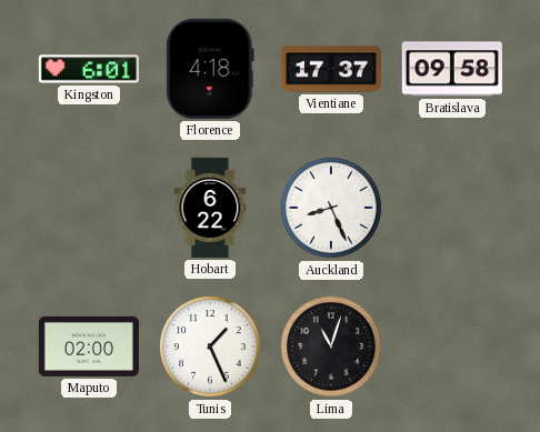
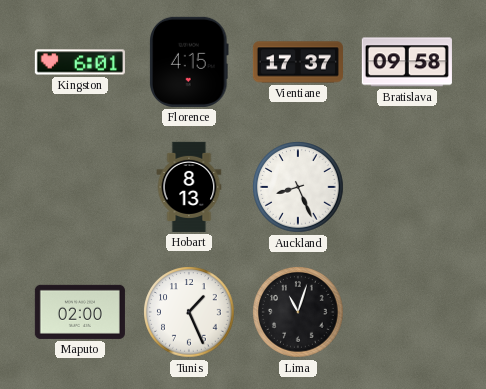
Florence: 4:18 -> 4:15
Hobart: 6:22 -> 8:13
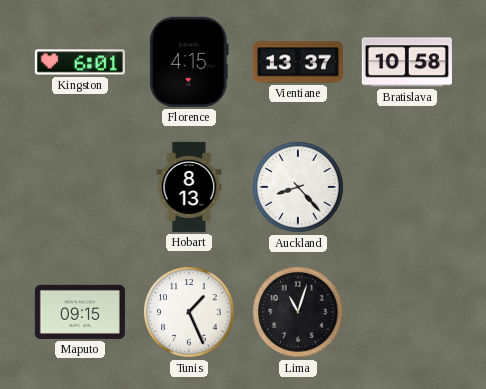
Vientiane: 17:37 -> 13:37
Bratislava: 09:58 -> 10:58
Auckland: 8:26 -> 8:23
Maputo: 02:00 -> 09:15
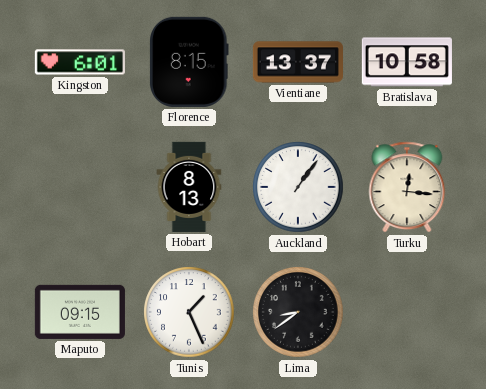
Florence: 4:15 -> 8:15
Auckland: 8:23 -> 1:06
Turku: none -> 12:16
Lima: 11:03 -> 8:39
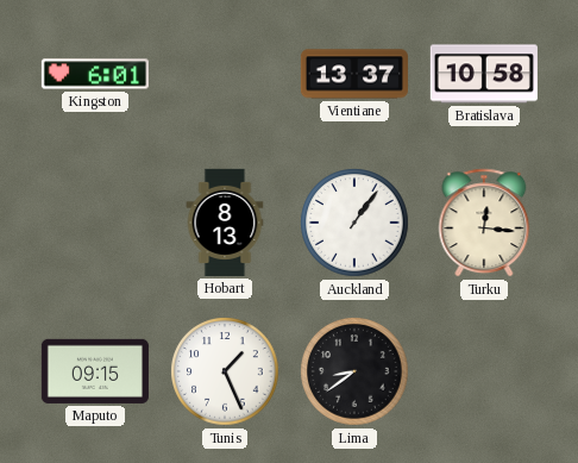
Florence: 8:15 -> none
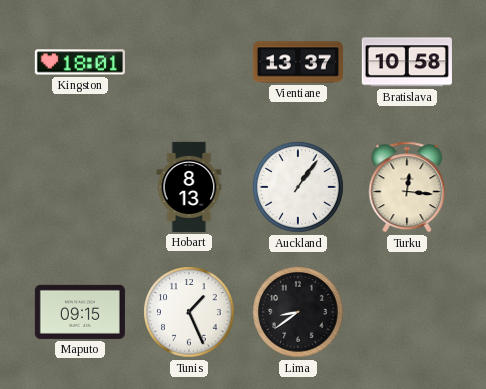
Kingston: 6:01 -> 18:01
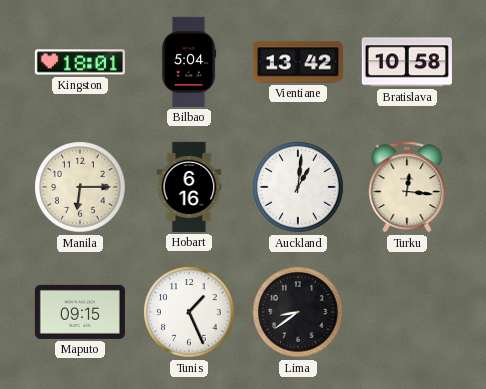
Bilbao: none -> 5:04
Vientiane: 13:37 -> 13:42
Manila: none -> 6:15
Hobart: 8:13 -> 6:16
Auckland: 1:06 -> 1:01
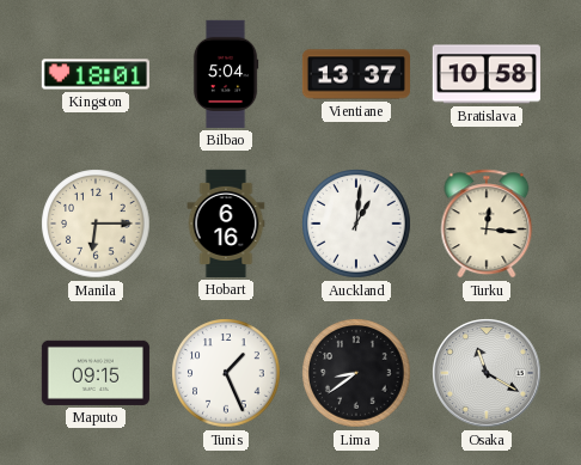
Vientiane: 13:42 -> 13:37
Osaka: none -> 11:20
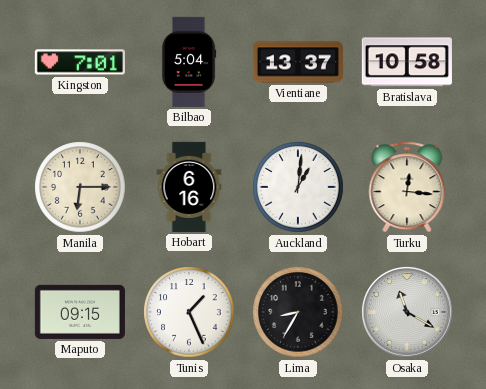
Kingston: 18:01 -> 7:01
Lima: 8:39 -> 8:35
